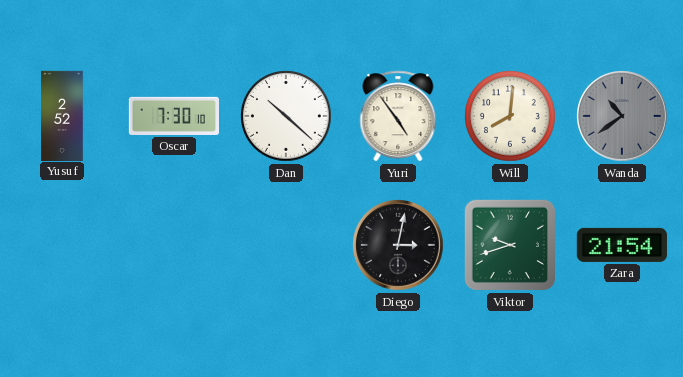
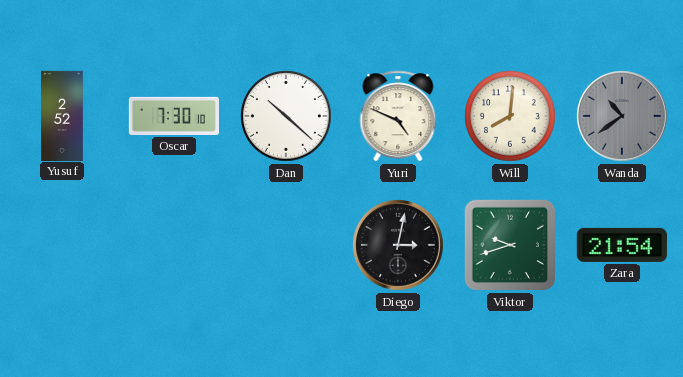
Yuri: 4:54 -> 4:49
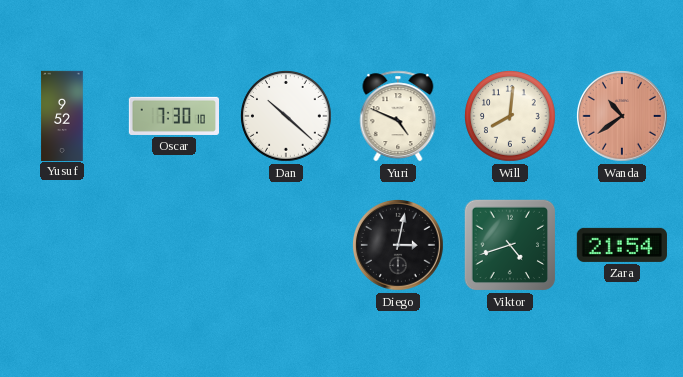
Yusuf: 2:52 -> 9:52
Wanda dial: grey -> salmon
Viktor: 9:42 -> 4:42
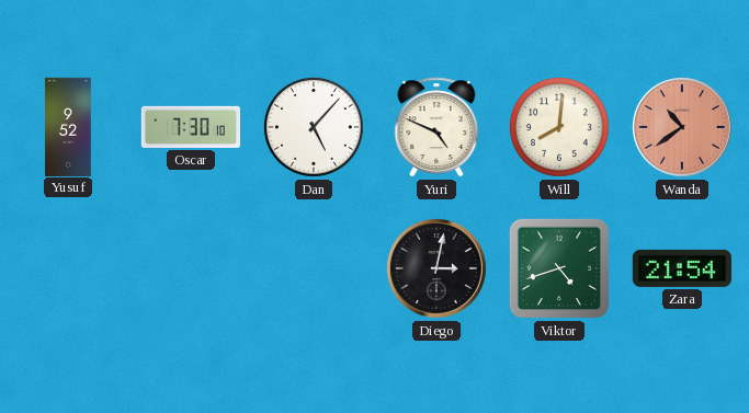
Dan: 10:22 -> 5:07
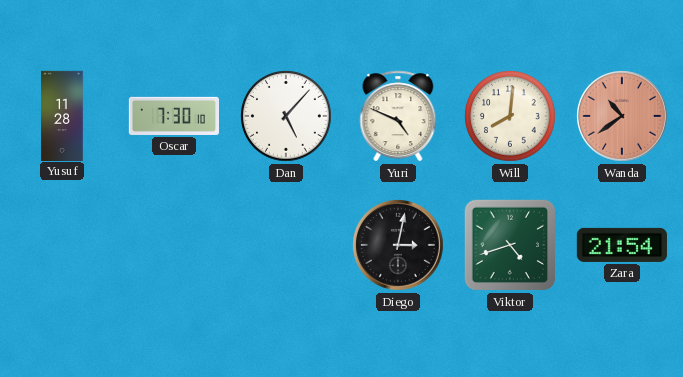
Yusuf: 9:52 -> 11:28
